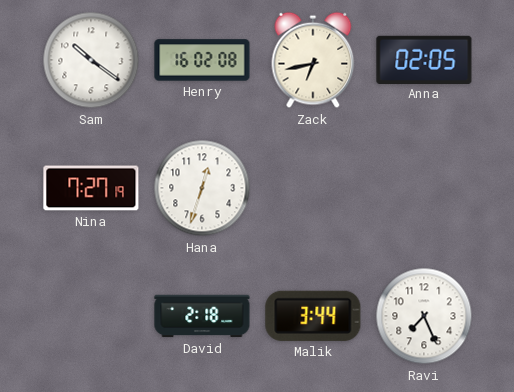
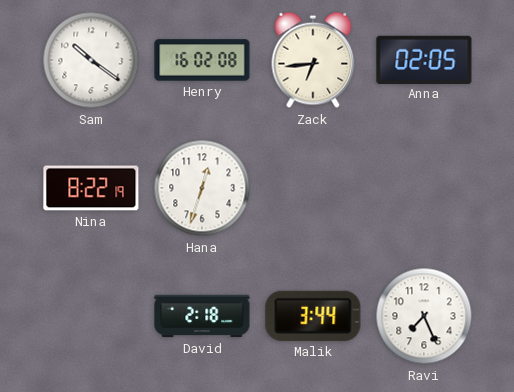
Zack: 6:43 -> 6:44
Nina: 7:27 -> 8:22
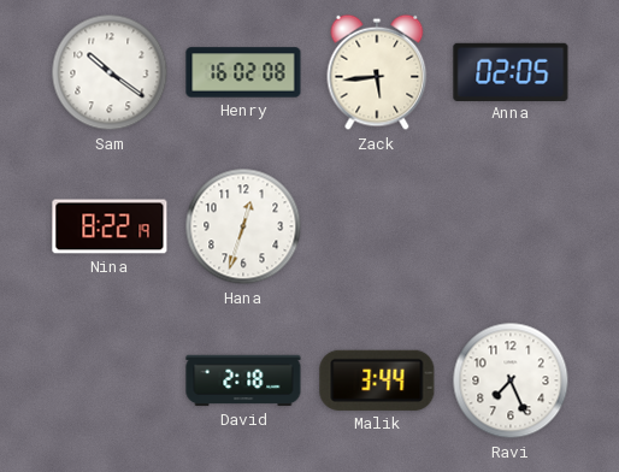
Zack: 6:44 -> 5:44
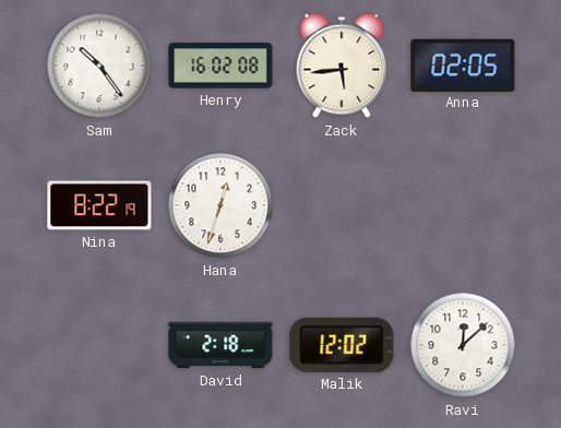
Sam: 10:21 -> 10:24
Malik: 3:44 -> 12:02
Ravi: 7:26 -> 12:08
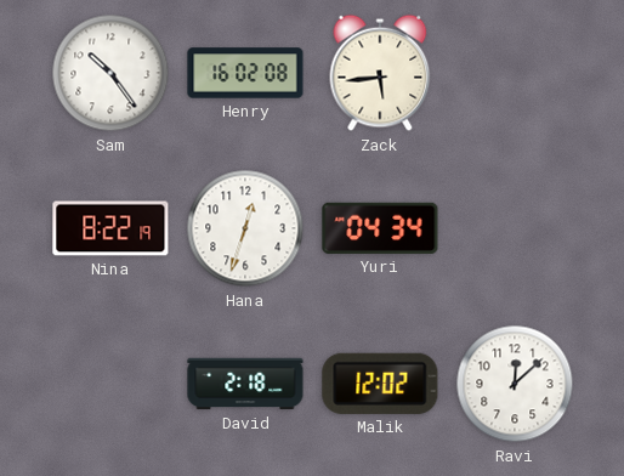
Anna: 02:05 -> none
Yuri: none -> 04:34
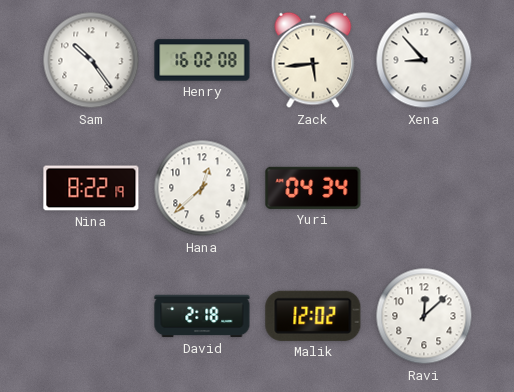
Xena: none -> 8:53
Hana: 12:33 -> 12:38
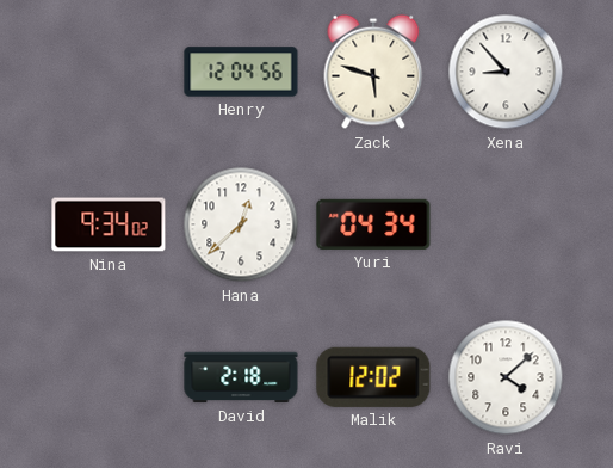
Sam: 10:24 -> none
Henry: 16:02 -> 12:04
Zack: 5:44 -> 5:48
Nina: 8:22 -> 9:34
Ravi: 12:08 -> 4:08
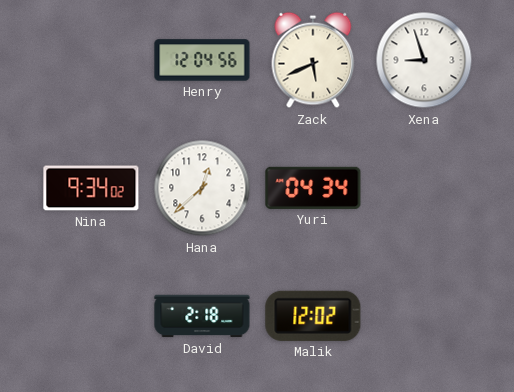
Zack: 5:48 -> 5:41
Xena: 8:53 -> 8:57
Ravi: 4:08 -> none
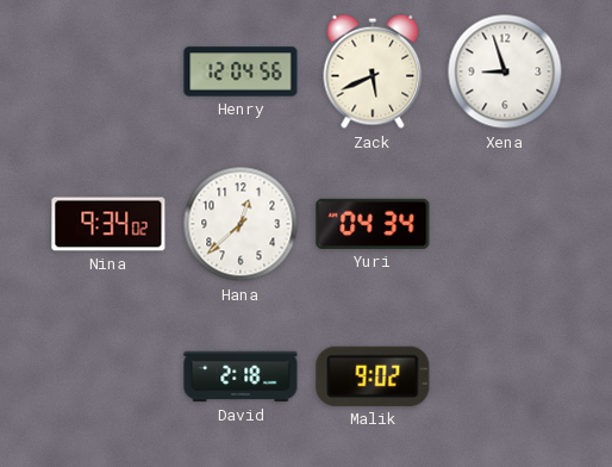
Malik: 12:02 -> 9:02
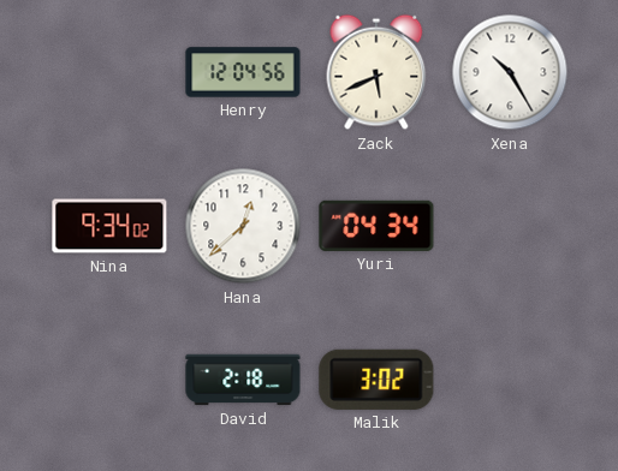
Xena: 8:57 -> 10:25
Malik: 9:02 -> 3:02
